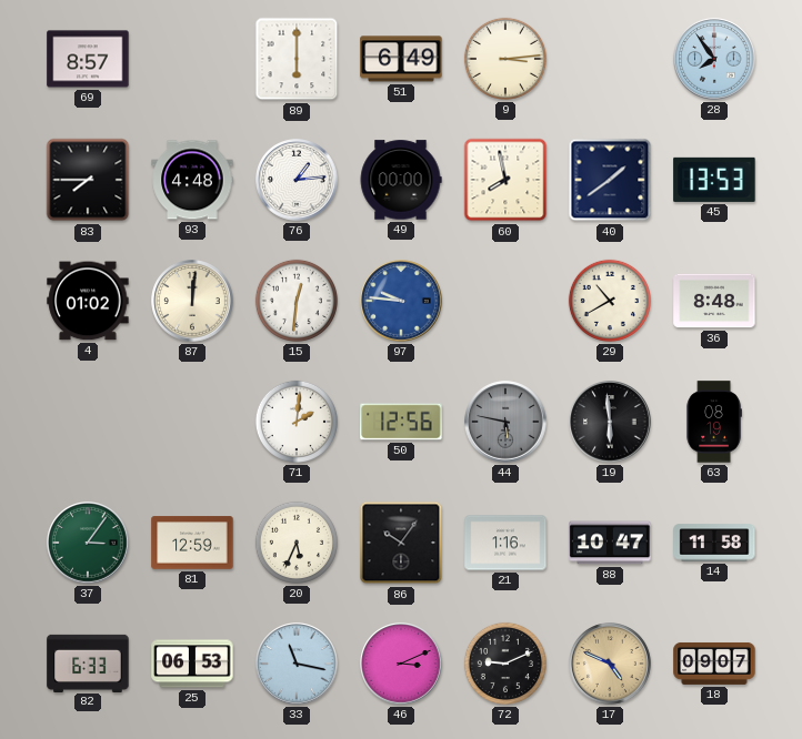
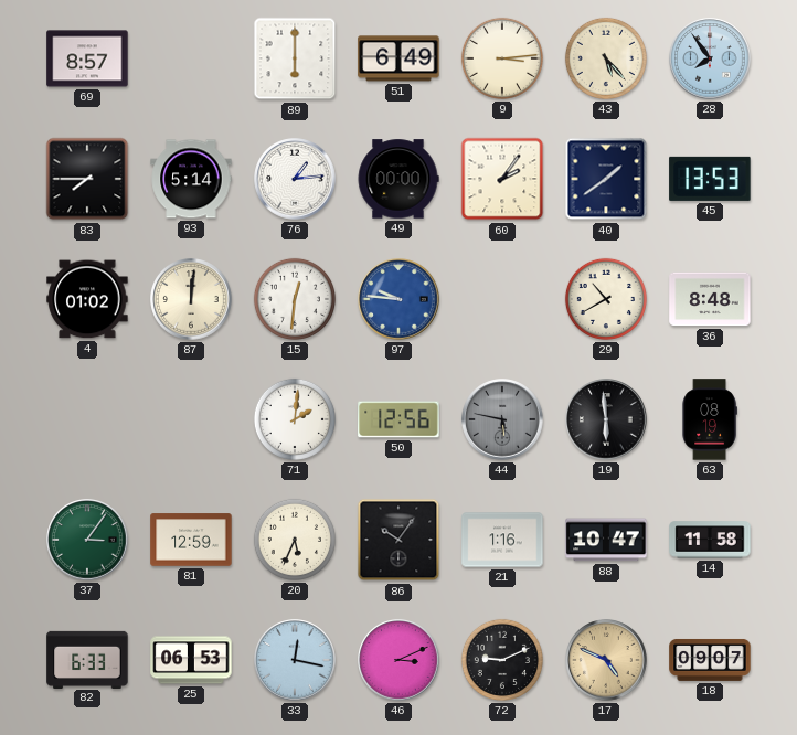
43: none -> 5:23
93: 4:48 -> 5:14
60: 7:58 -> 2:06
33: 11:17 -> 12:17
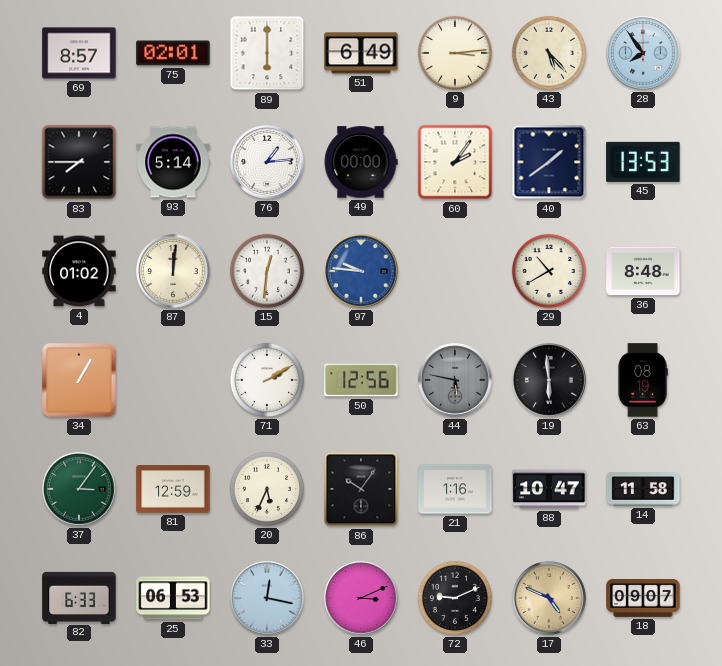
75: none -> 02:01
34: none -> 1:05
71: 2:01 -> 2:10
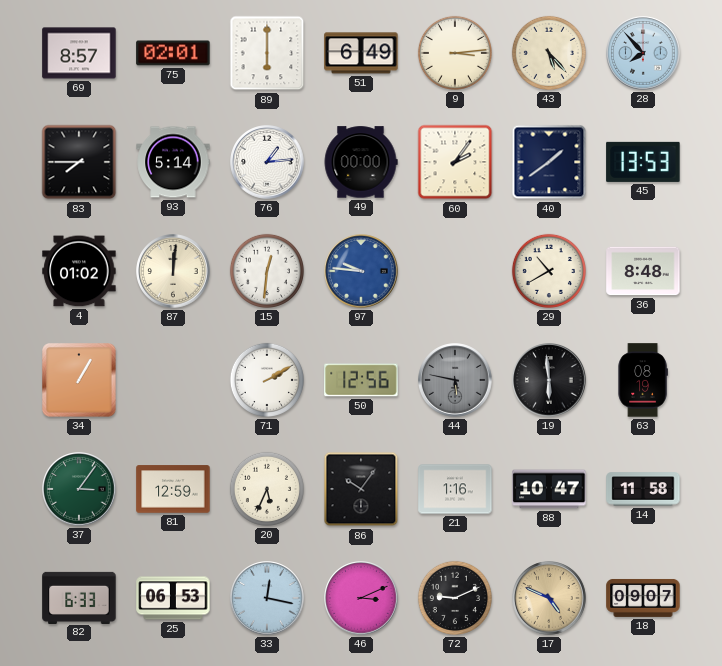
28: 7:54 -> 7:53
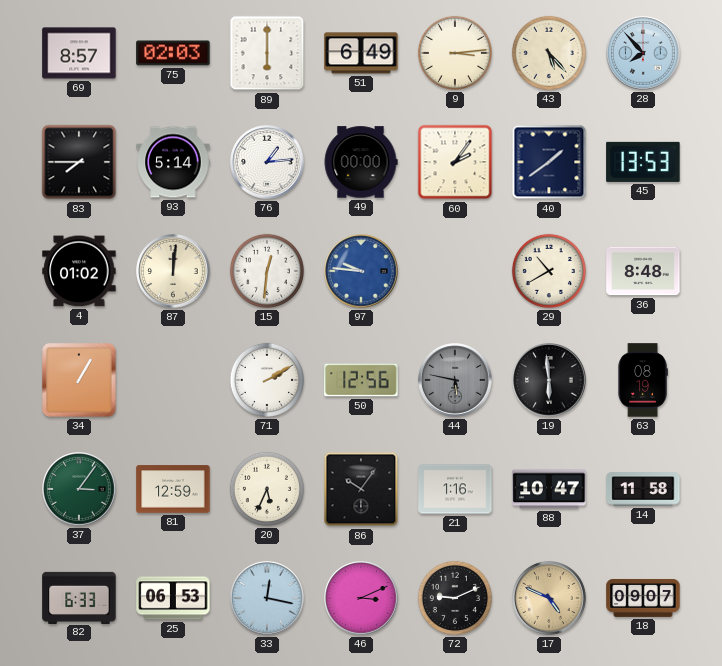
75: 02:01 -> 02:03
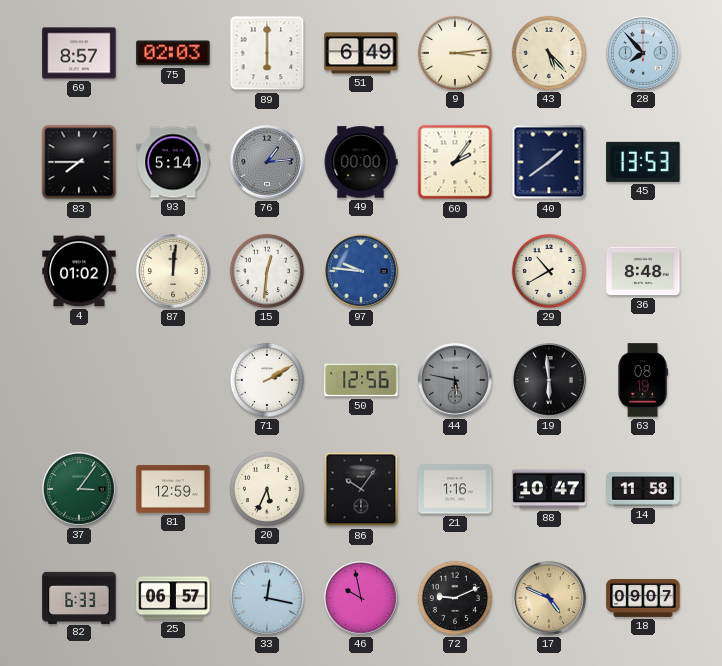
76 dial: white -> grey
34: 1:05 -> none
25: 06:53 -> 06:57
46: 3:11 -> 9:58
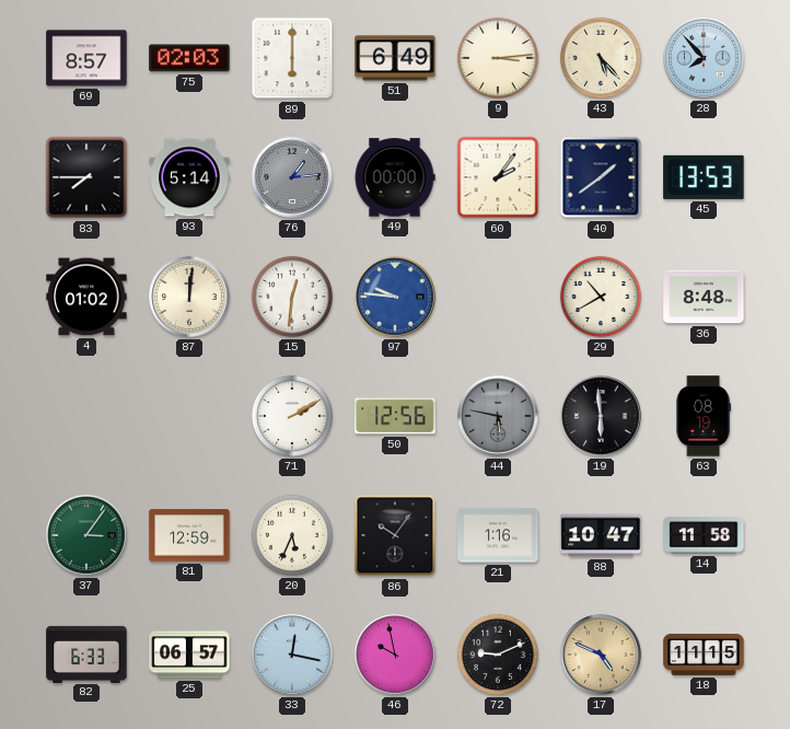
18: 09:07 -> 11:15
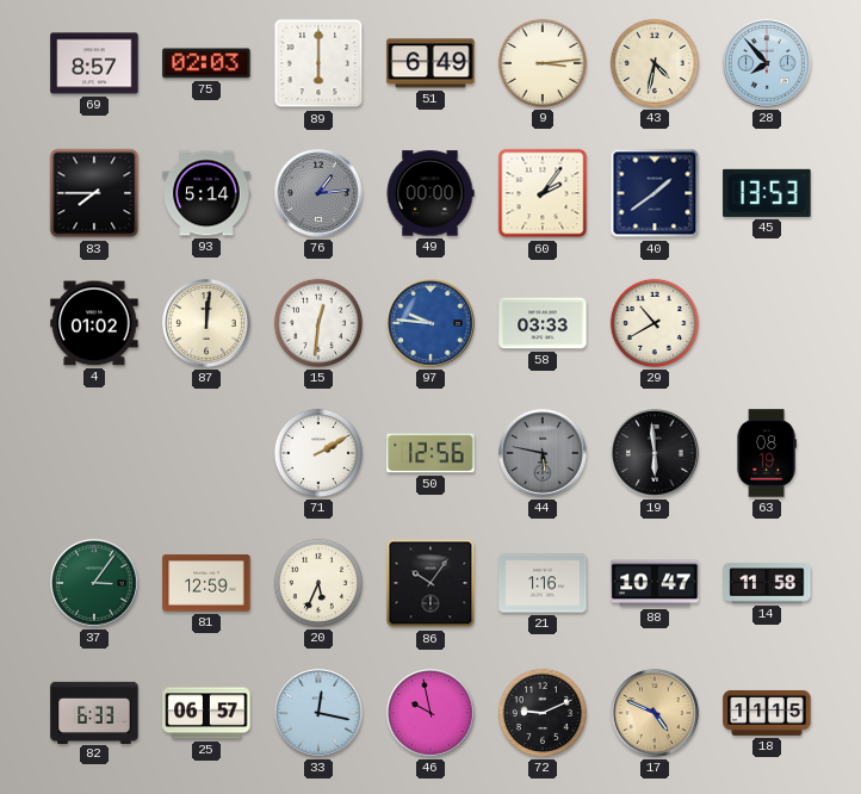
43: 5:23 -> 4:32
58: none -> 03:33
36: 8:48 -> none
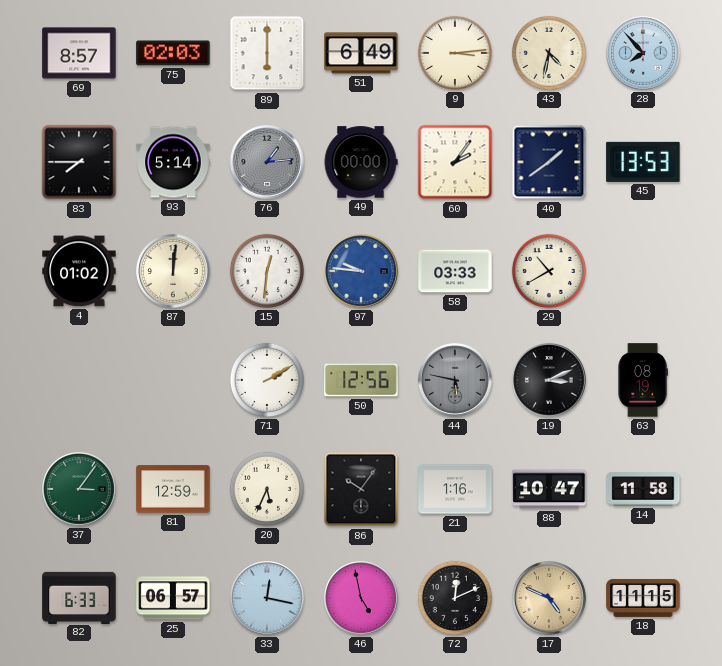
19: 5:59 -> 3:11
46: 9:58 -> 4:58
72: 9:11 -> 12:11
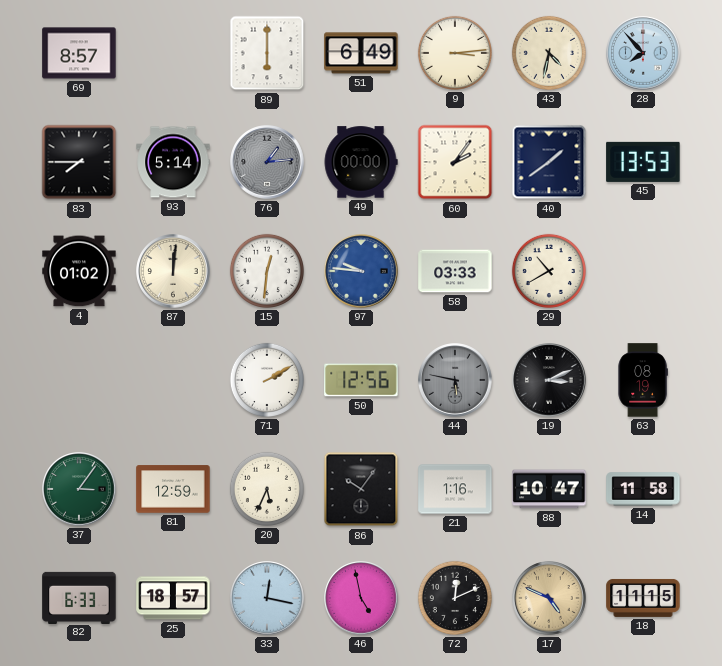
75: 02:03 -> none
25: 06:57 -> 18:57
